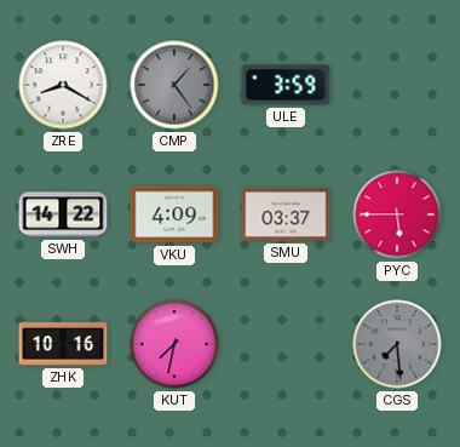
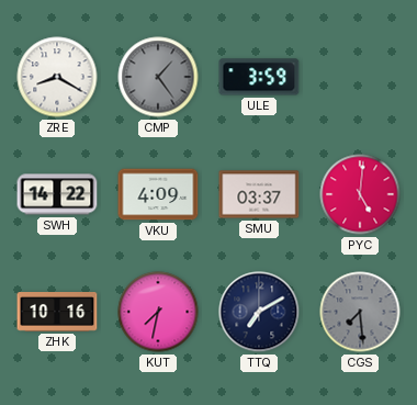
PYC: 5:45 -> 5:01
TTQ: none -> 7:10
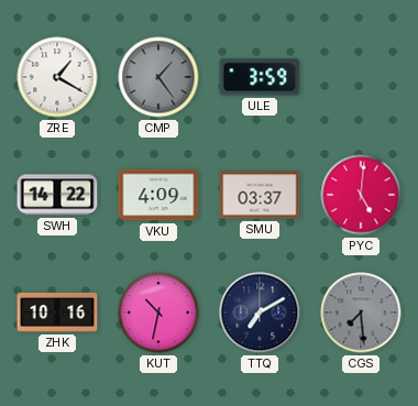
ZRE: 8:20 -> 1:20
KUT: 7:32 -> 10:32
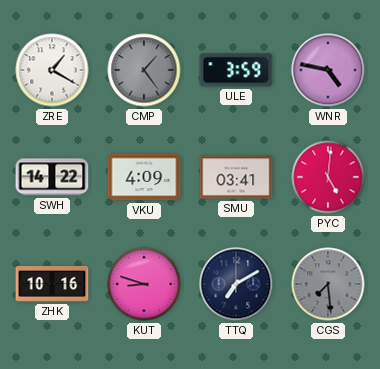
WNR: none -> 4:47
SMU: 03:37 -> 03:41
KUT: 10:32 -> 8:48
